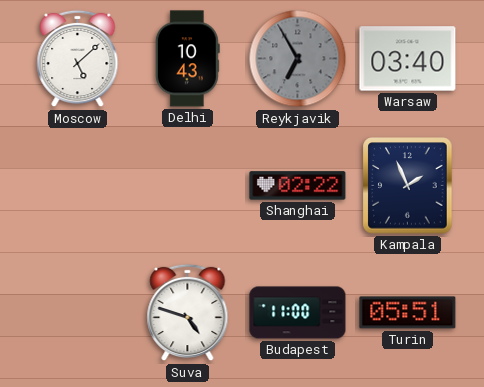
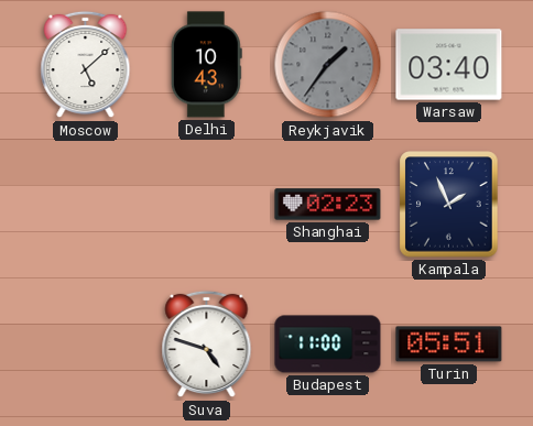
Reykjavik: 6:55 -> 1:36
Shanghai: 02:22 -> 02:23
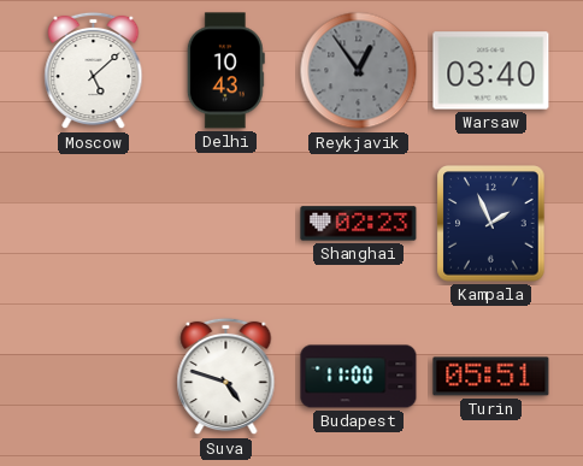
Reykjavik: 1:36 -> 12:54
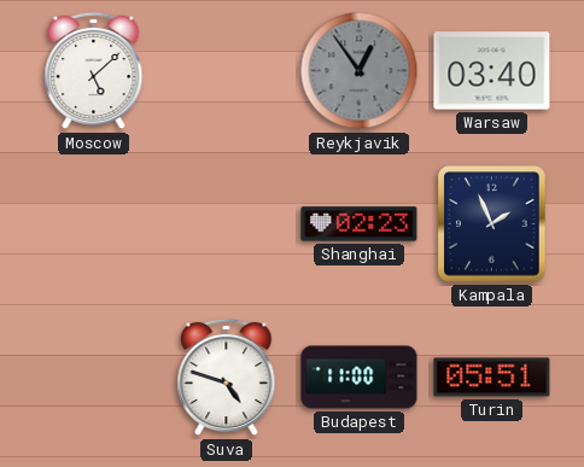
Delhi: 10:43 -> none
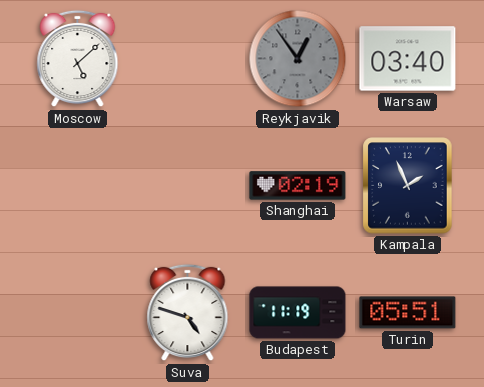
Shanghai: 02:23 -> 02:19
Budapest: 11:00 -> 11:19
